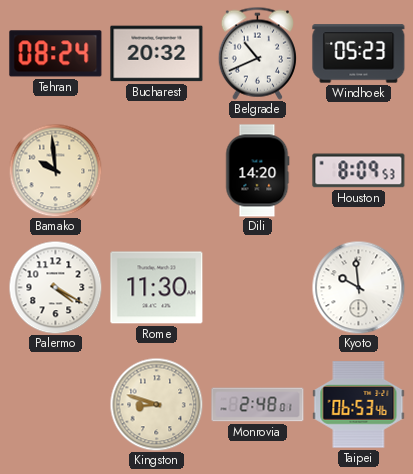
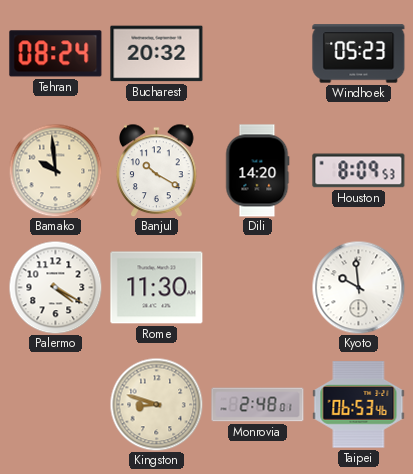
Belgrade: 10:41 -> none
Banjul: none -> 10:20
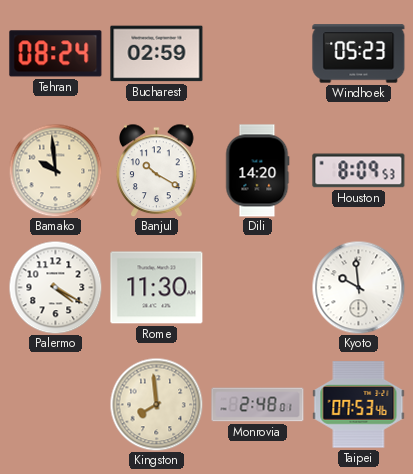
Bucharest: 20:32 -> 02:59
Kingston: 8:48 -> 7:59
Taipei: 06:53 -> 07:53
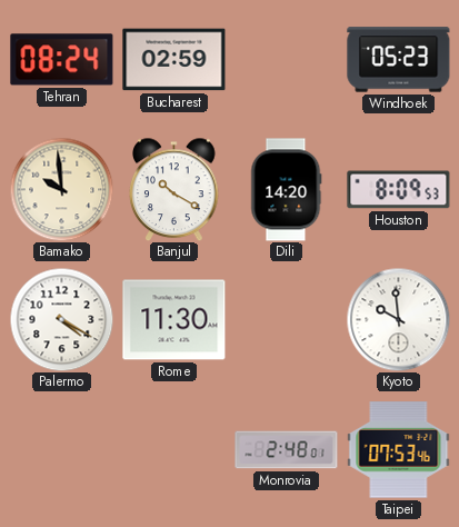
Kingston: 7:59 -> none
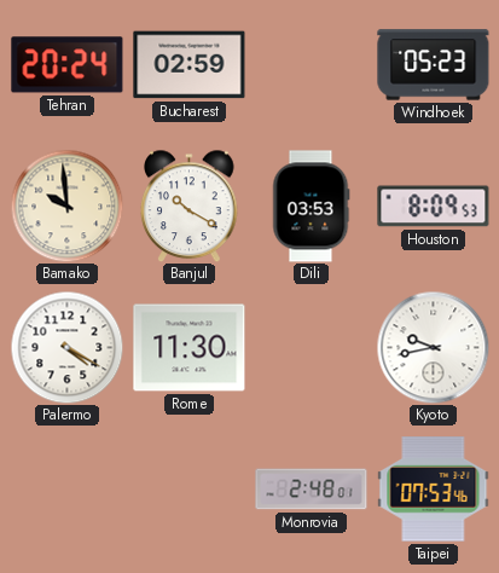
Tehran: 08:24 -> 20:24
Dili: 14:20 -> 03:53
Kyoto: 9:59 -> 9:43
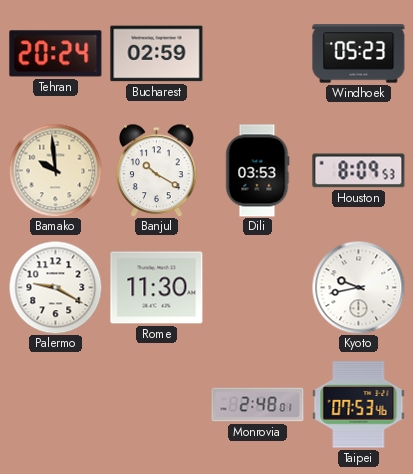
Palermo: 4:20 -> 9:20
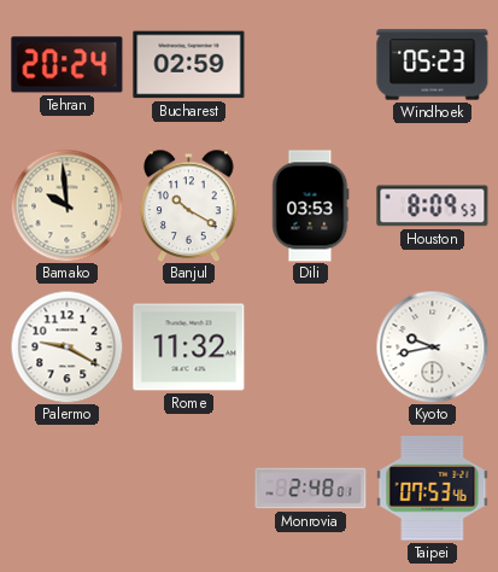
Rome: 11:30 -> 11:32
